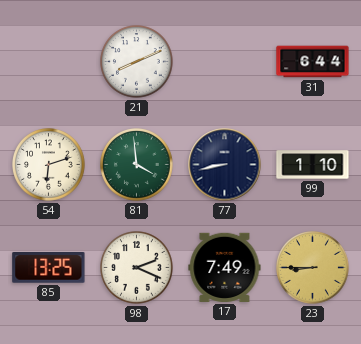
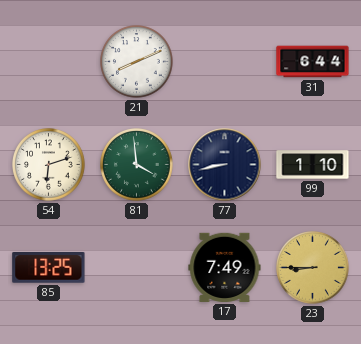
98: 2:19 -> none
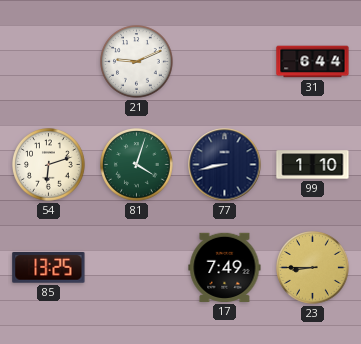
21: 8:11 -> 9:11
81: 3:59 -> 4:03
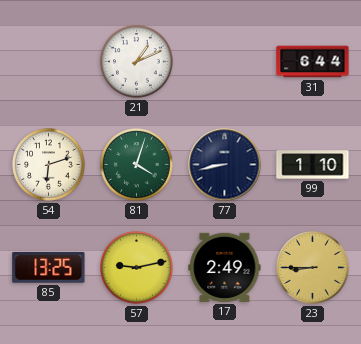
21: 9:11 -> 1:11
57: none -> 9:13
17: 7:49 -> 2:49
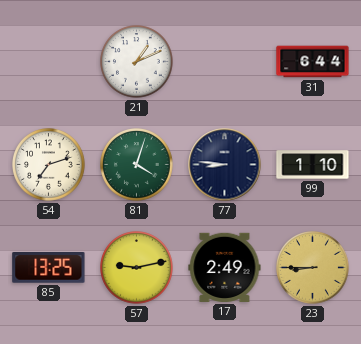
54: 6:12 -> 7:12
77: 8:43 -> 8:46
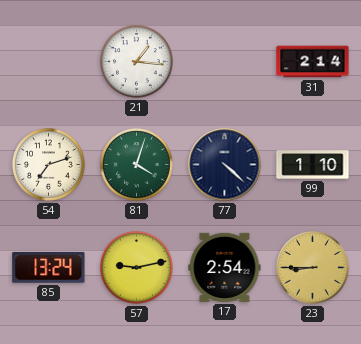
21: 1:11 -> 1:16
31: 6:44 -> 2:14
77: 8:46 -> 4:22
85: 13:25 -> 13:24
17: 2:49 -> 2:54
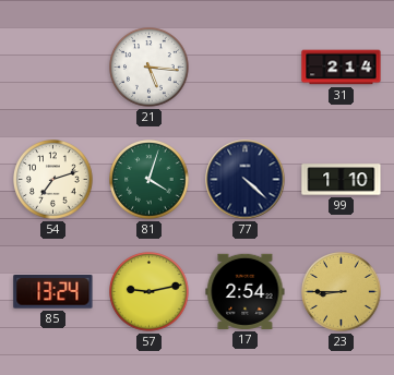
21: 1:16 -> 5:16
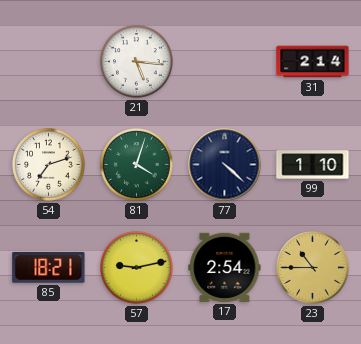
85: 13:24 -> 18:21
23: 8:45 -> 10:45
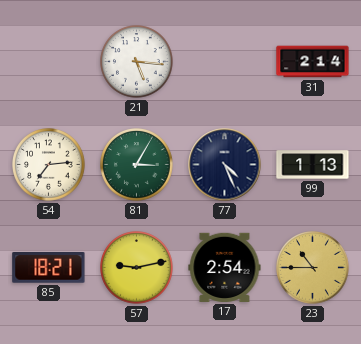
54: 7:12 -> 7:14
81: 4:03 -> 3:05
77: 4:22 -> 4:26
99: 1:10 -> 1:13
